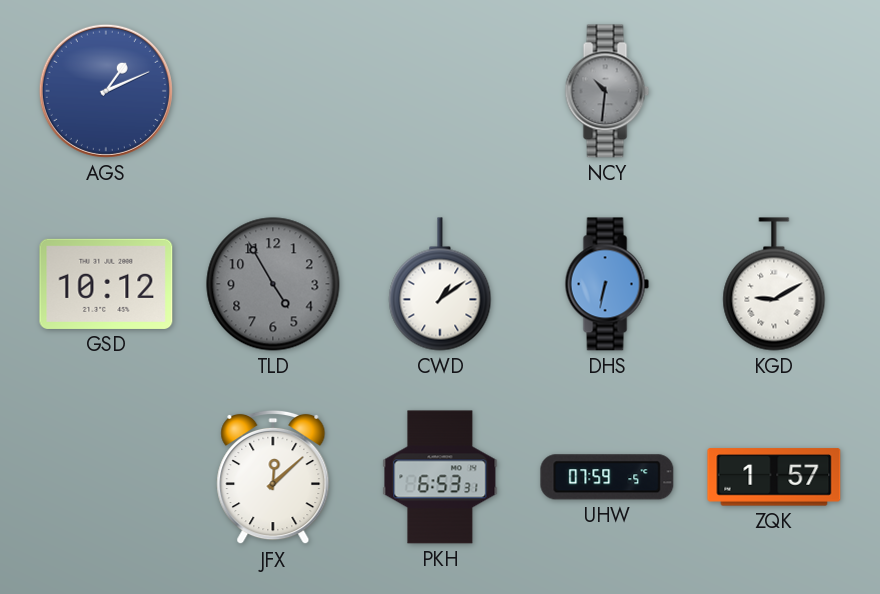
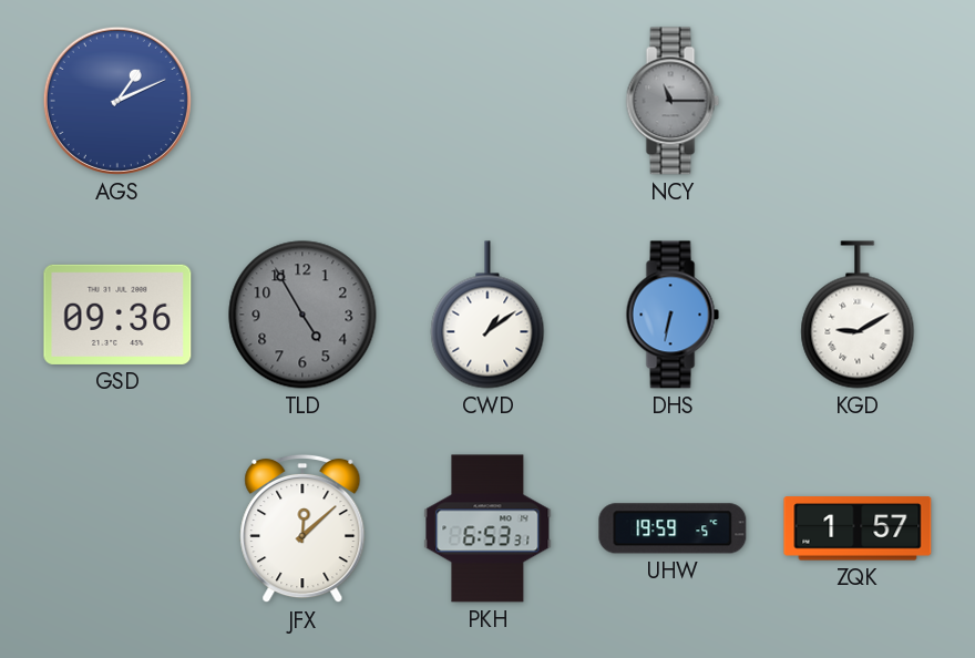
NCY: 10:31 -> 11:15
GSD: 10:12 -> 09:36
UHW: 07:59 -> 19:59
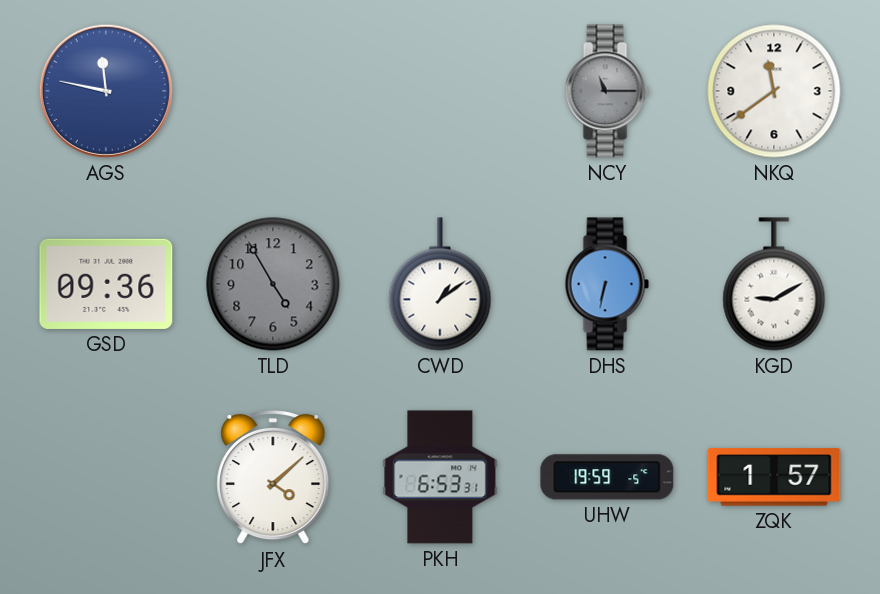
AGS: 1:11 -> 11:47
NKQ: none -> 11:39
JFX: 12:08 -> 4:08
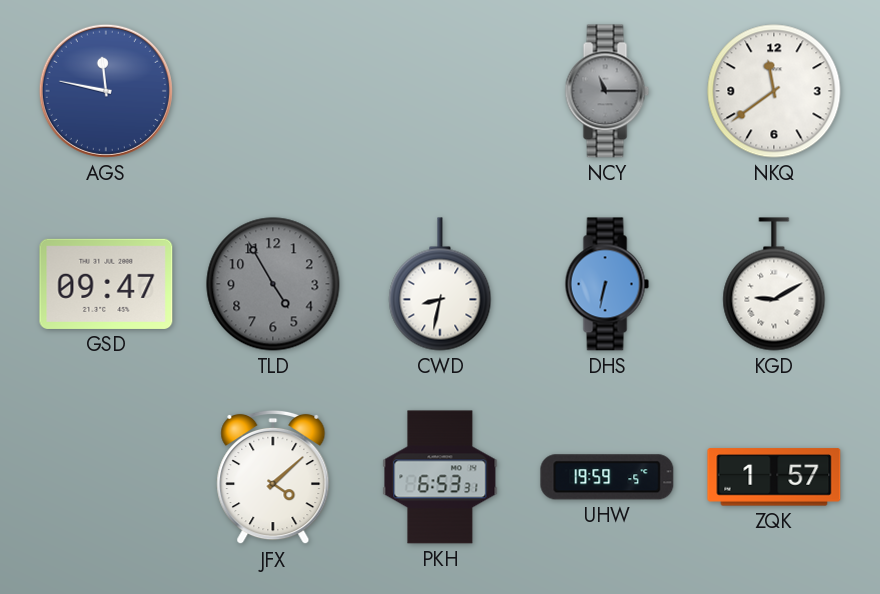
GSD: 09:36 -> 09:47
CWD: 1:09 -> 8:32
